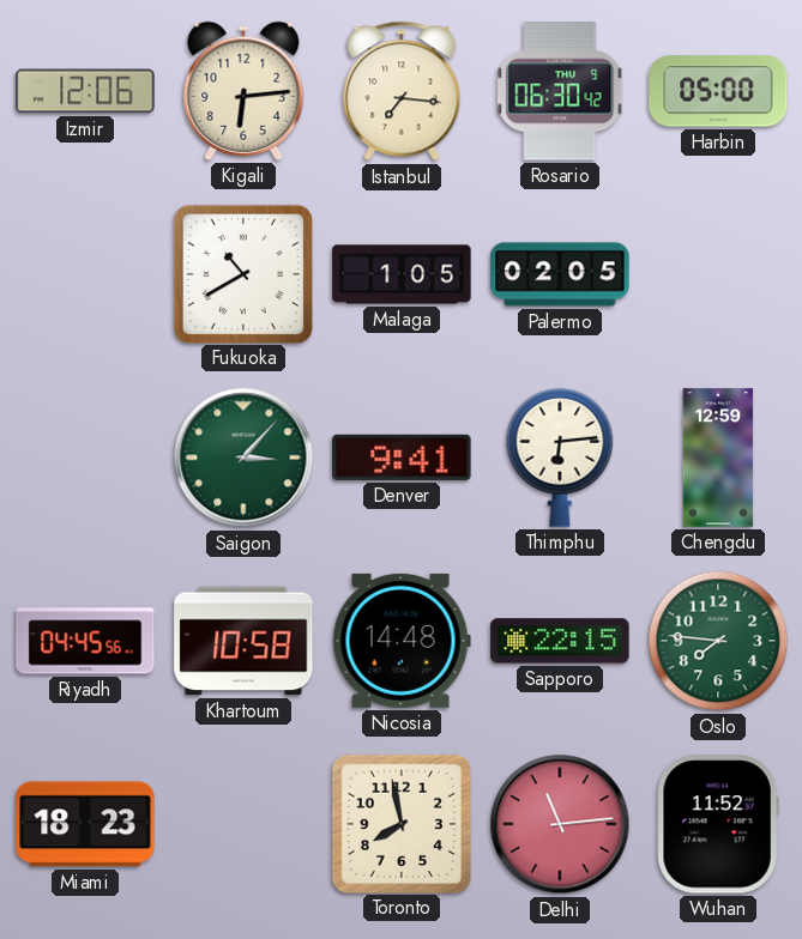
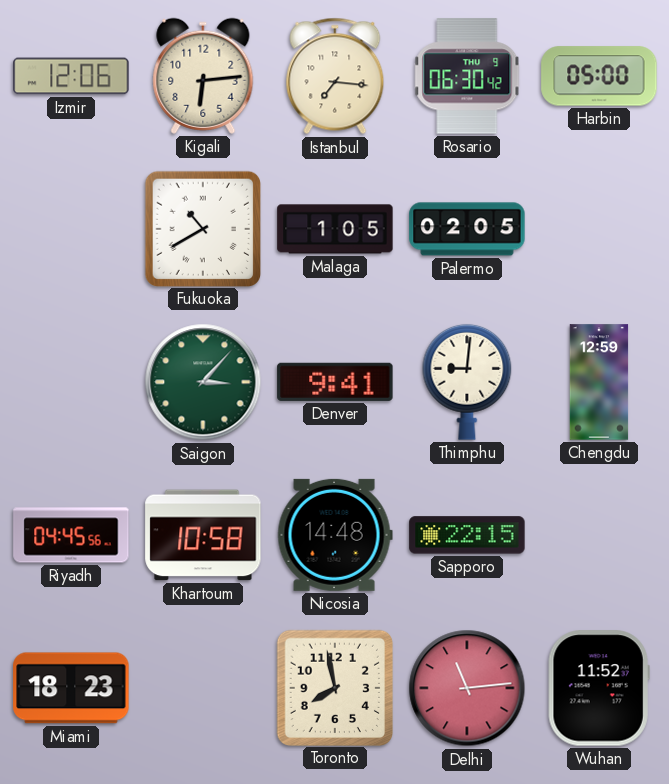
Thimphu: 6:14 -> 9:01
Oslo: 7:46 -> none
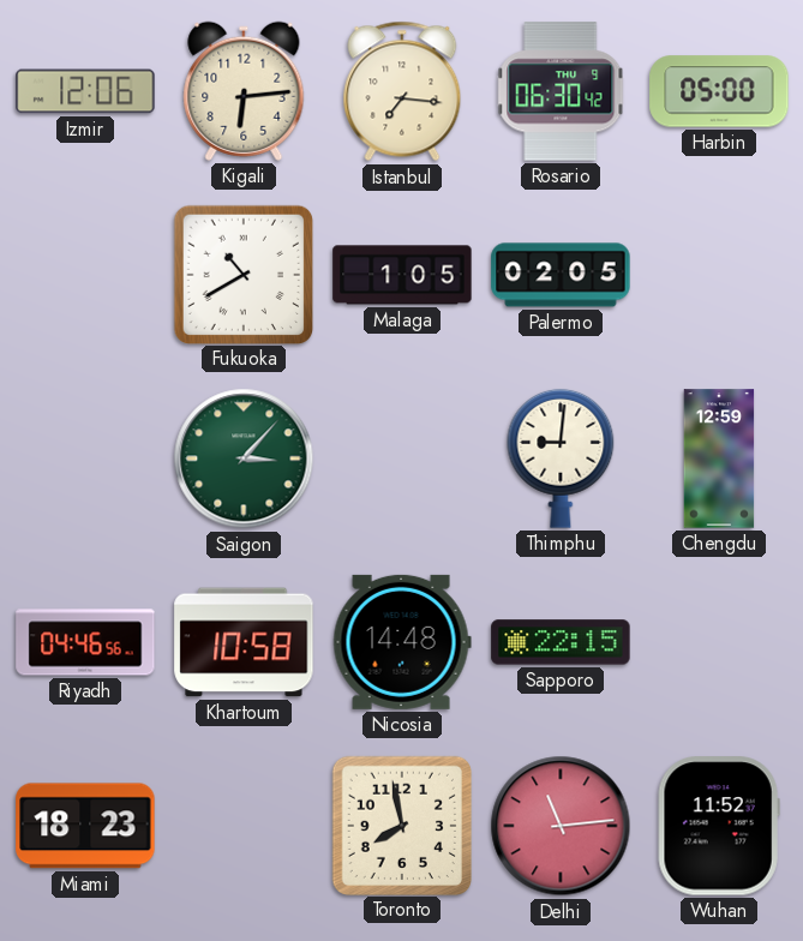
Denver: 9:41 -> none
Riyadh: 04:45 -> 04:46
